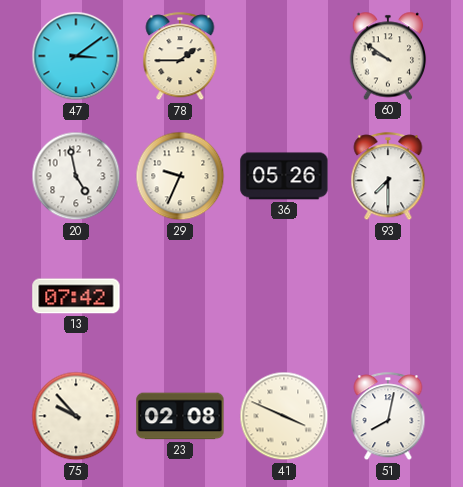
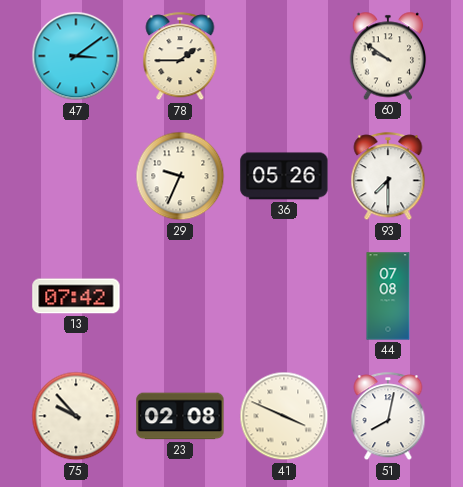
20: 4:58 -> none
44: none -> 07:08
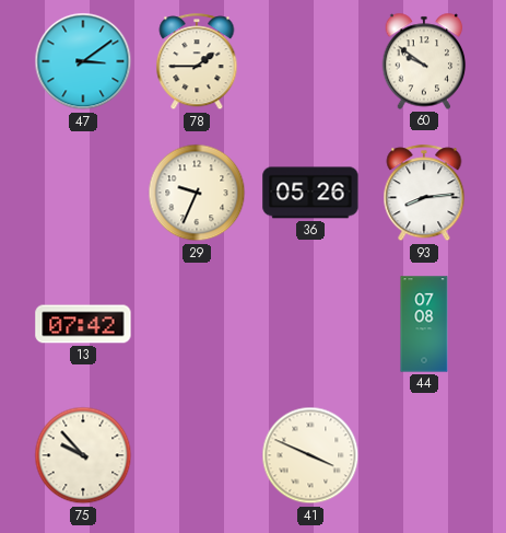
93: 7:30 -> 8:14
23: 02:08 -> none
51: 8:02 -> none
